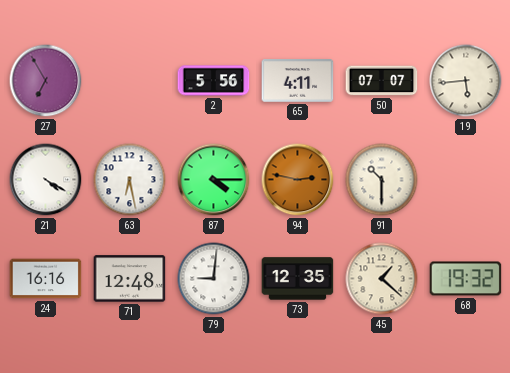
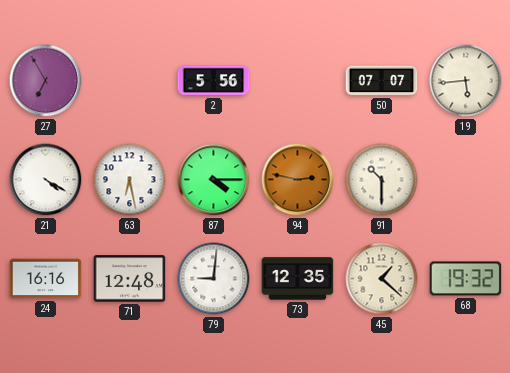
65: 4:11 -> none
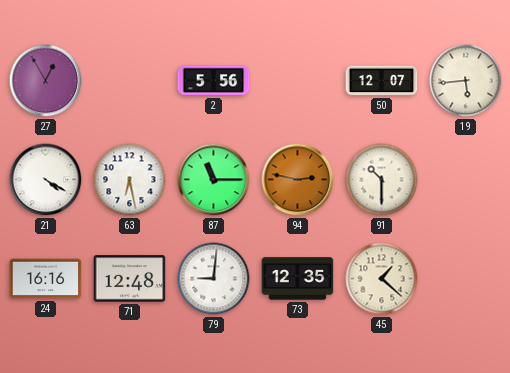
27: 6:55 -> 12:55
50: 07:07 -> 12:07
87: 4:15 -> 11:15
68: 19:32 -> none
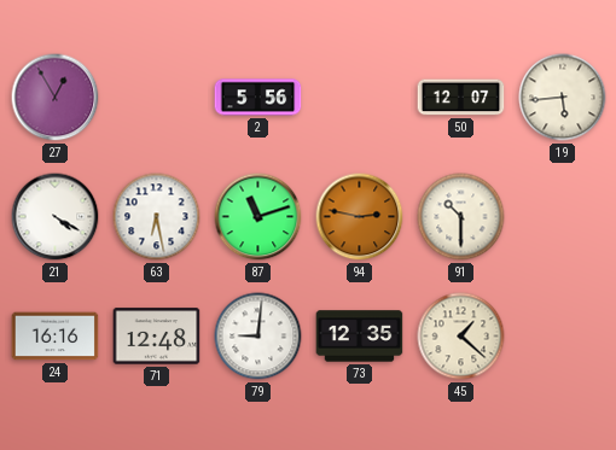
87: 11:15 -> 11:12
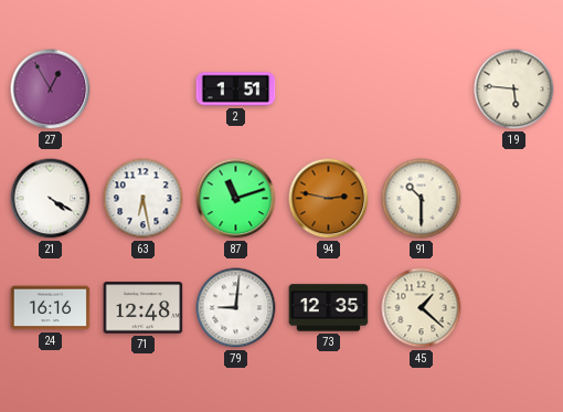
2: 5:56 -> 1:51
50: 12:07 -> none
19: 5:44 -> 5:46
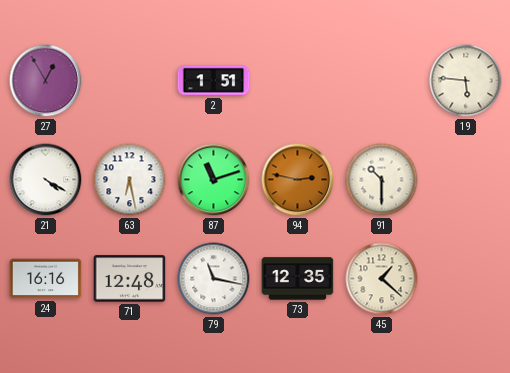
79: 9:01 -> 11:17
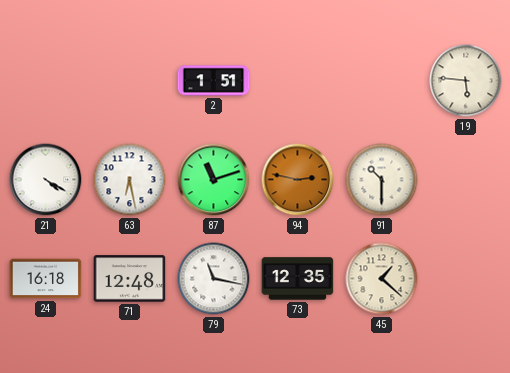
27: 12:55 -> none
24: 16:16 -> 16:18
